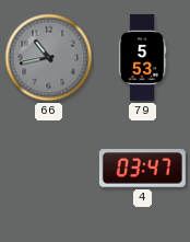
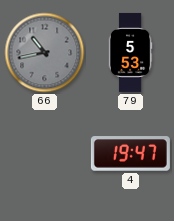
4: 03:47 -> 19:47
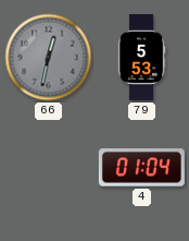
66: 10:43 -> 12:32
4: 19:47 -> 01:04
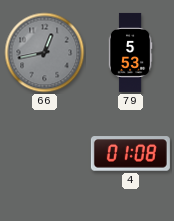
66: 12:32 -> 12:43
4: 01:04 -> 01:08
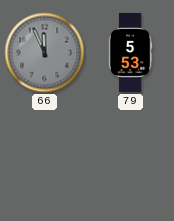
66: 12:43 -> 11:56
4: 01:08 -> none
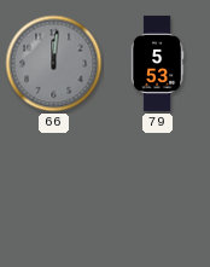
66: 11:56 -> 12:01
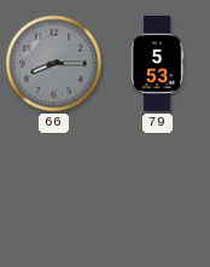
66: 12:01 -> 8:15
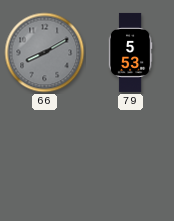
66: 8:15 -> 8:10
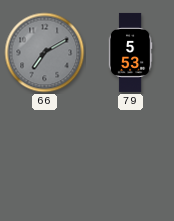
66: 8:10 -> 7:10
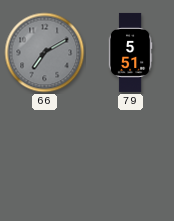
79: 5:53 -> 5:51
